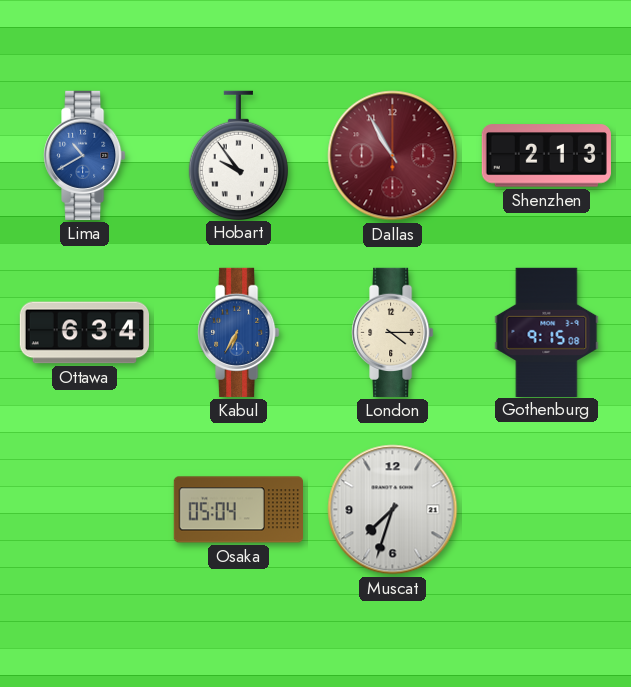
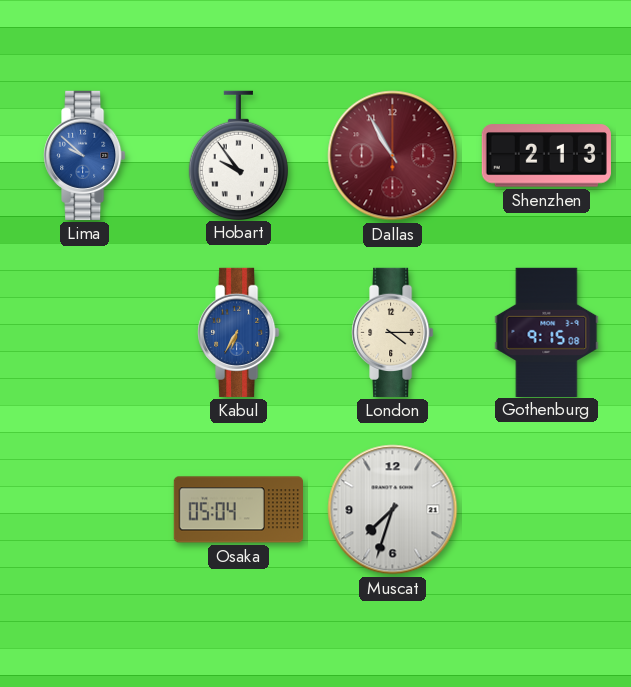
Lima: 10:40 -> 9:52
Ottawa: 6:34 -> none
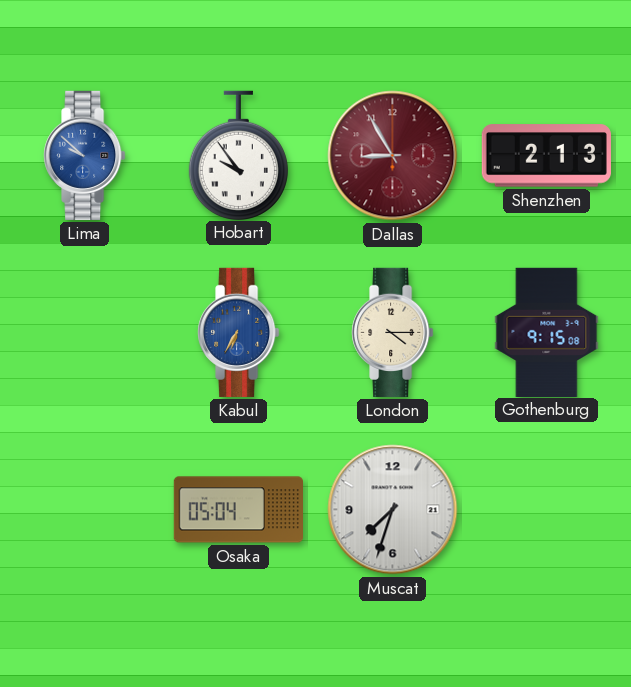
Dallas: 10:55 -> 8:55
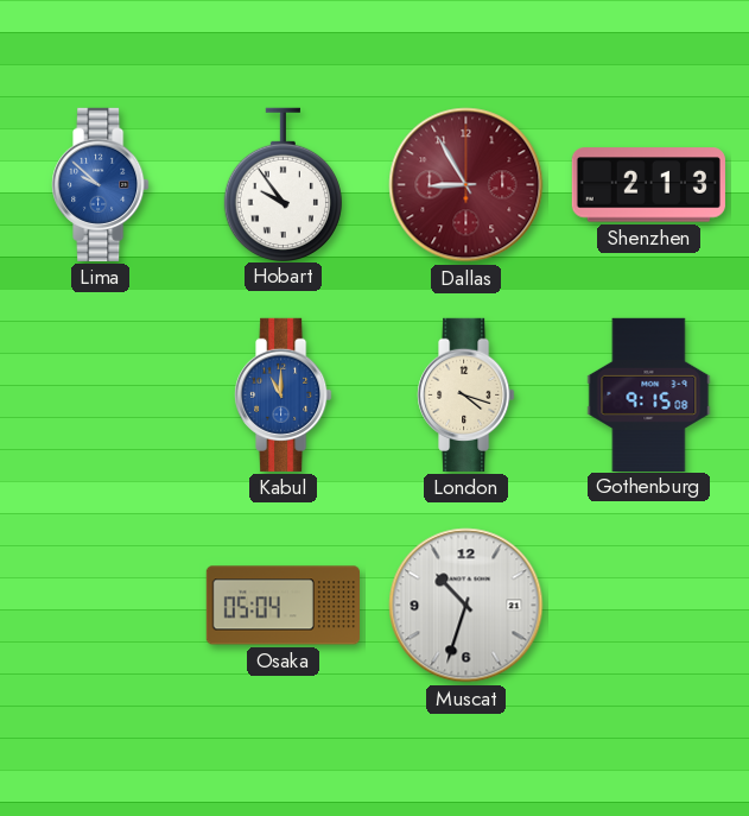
Kabul: 6:35 -> 11:00
London: 4:15 -> 4:18
Muscat: 7:33 -> 10:33
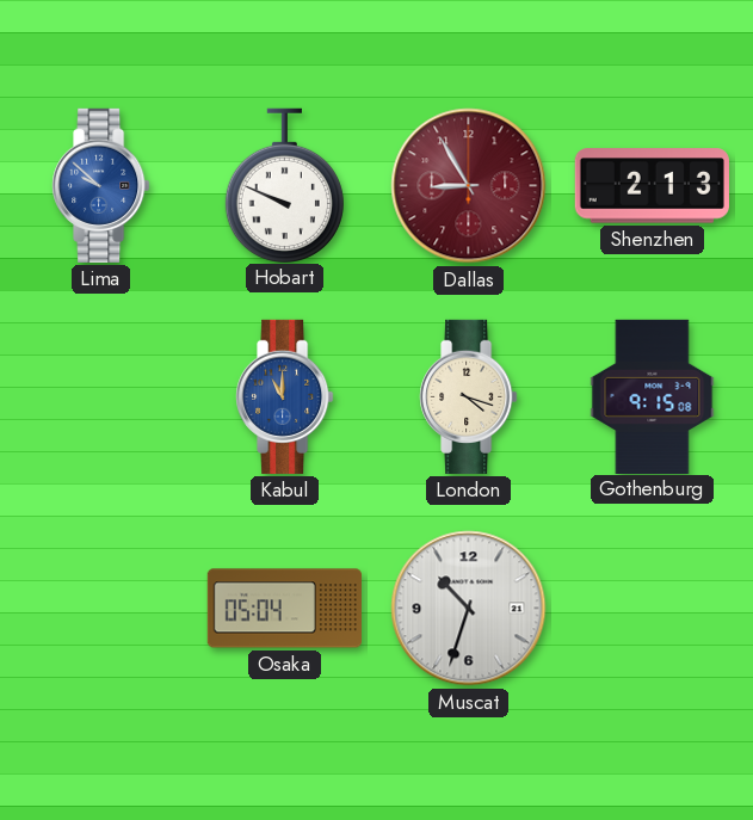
Hobart: 9:54 -> 9:49
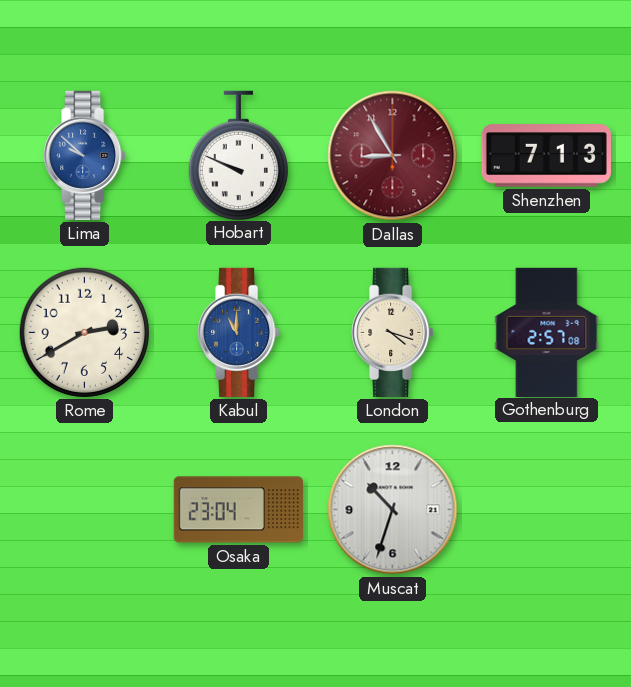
Shenzhen: 2:13 -> 7:13
Rome: none -> 2:40
Gothenburg: 9:15 -> 2:57
Osaka: 05:04 -> 23:04
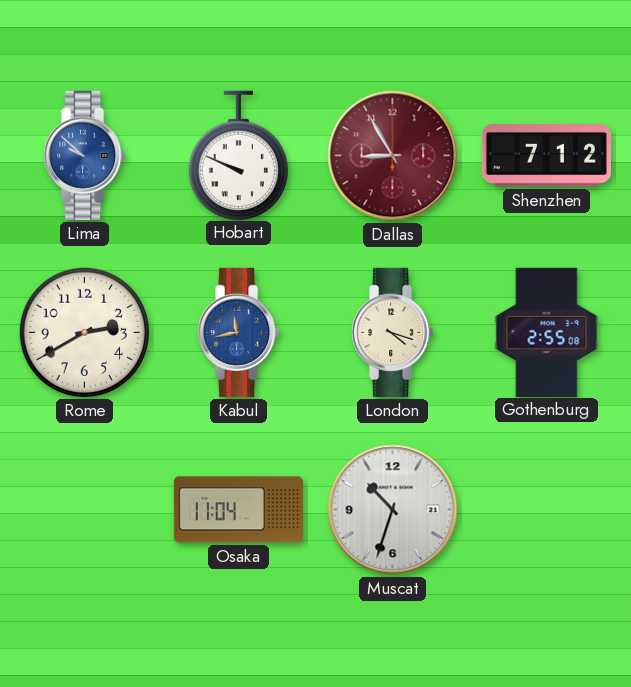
Shenzhen: 7:13 -> 7:12
Kabul: 11:00 -> 11:43
Gothenburg: 2:57 -> 2:55
Osaka: 23:04 -> 11:04
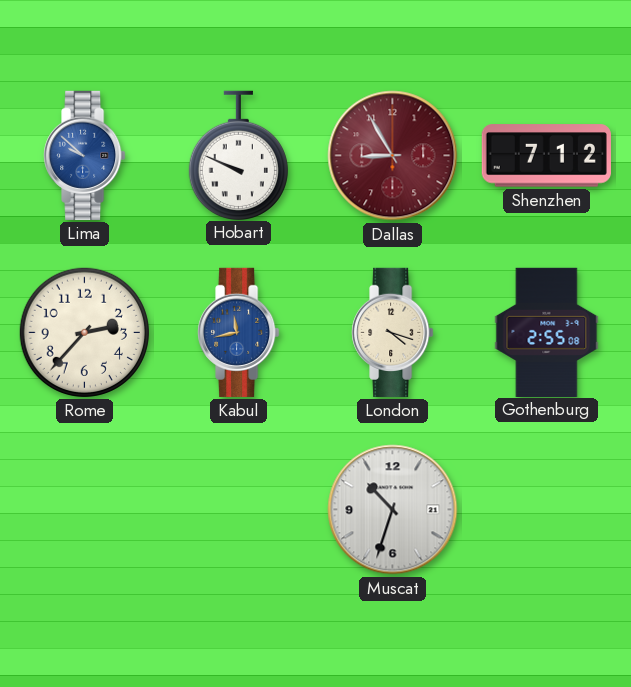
Rome: 2:40 -> 2:37
Osaka: 11:04 -> none
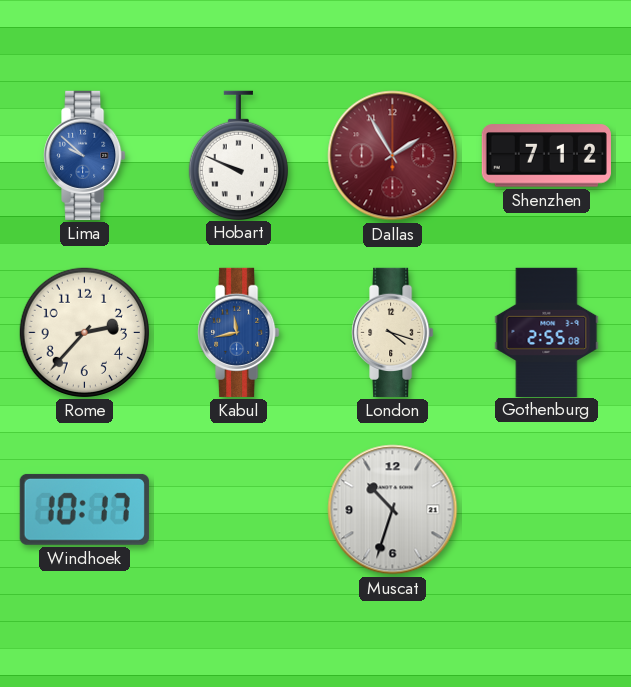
Dallas: 8:55 -> 1:55
Windhoek: none -> 10:17
